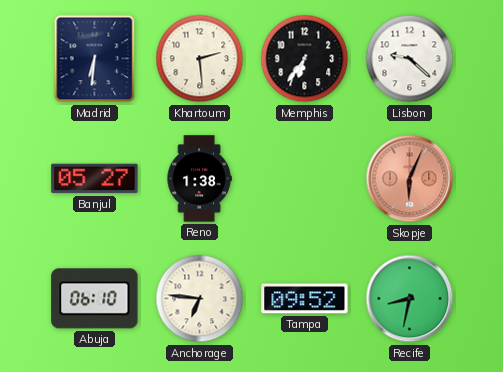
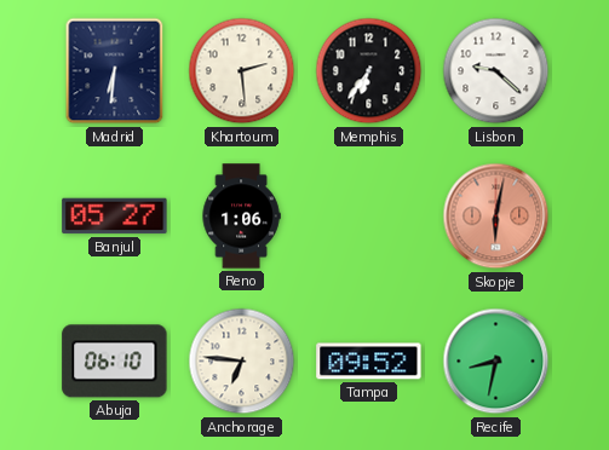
Reno: 1:38 -> 1:06
Skopje: 6:04 -> 6:02
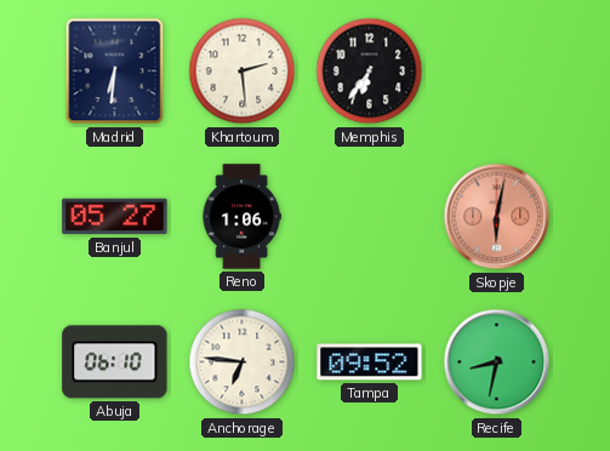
Lisbon: 9:22 -> none
